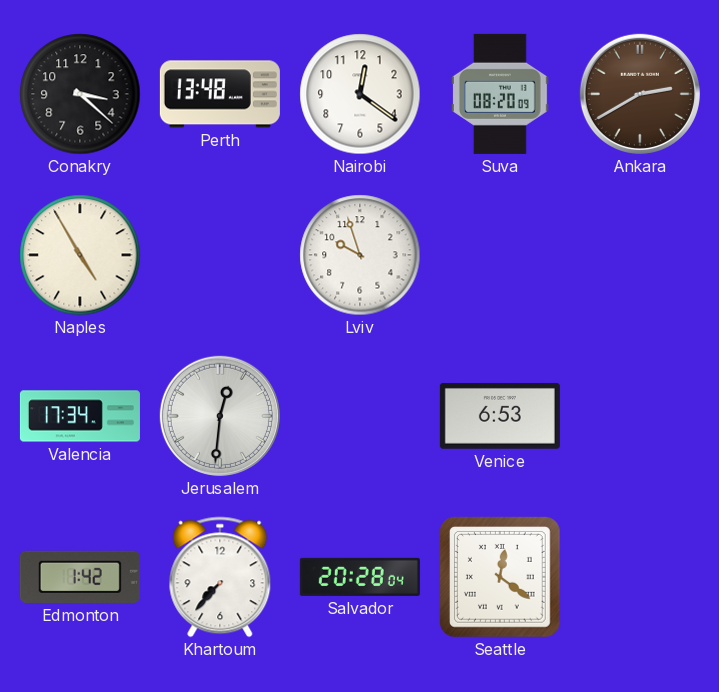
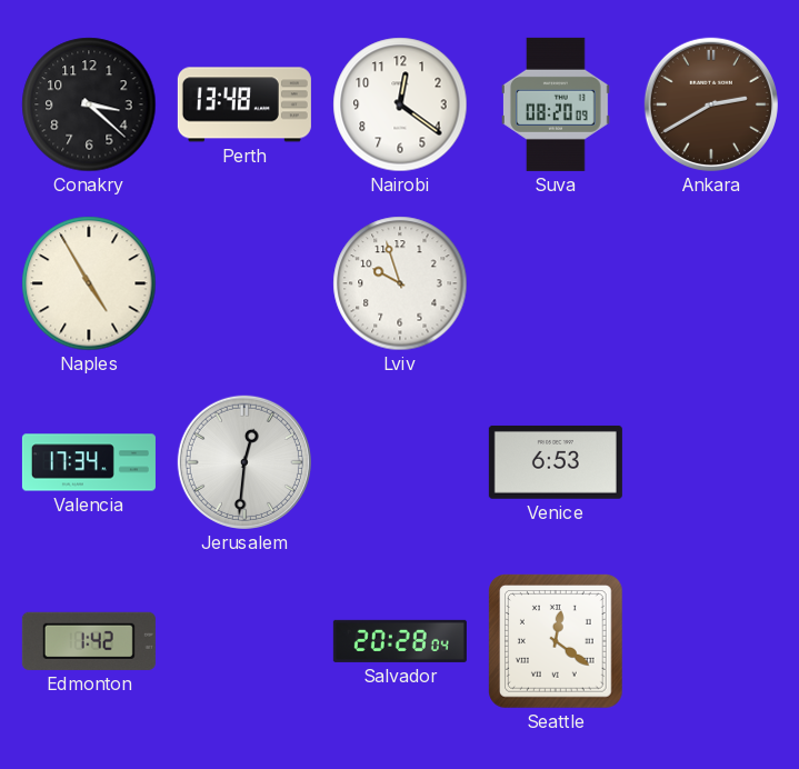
Khartoum: 7:37 -> none
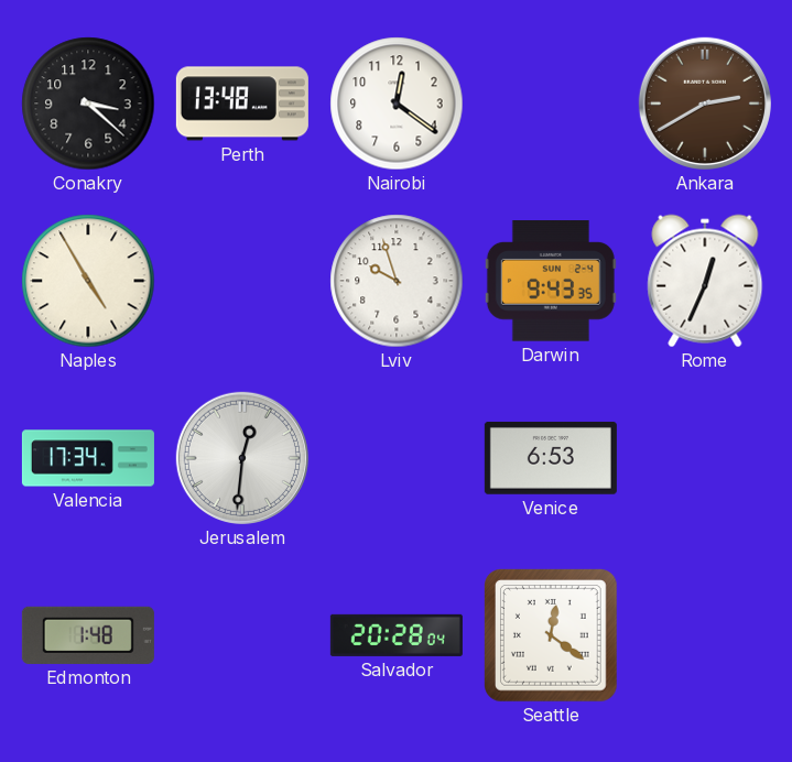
Suva: 08:20 -> none
Darwin: none -> 9:43
Rome: none -> 12:34
Edmonton: 1:42 -> 1:48
